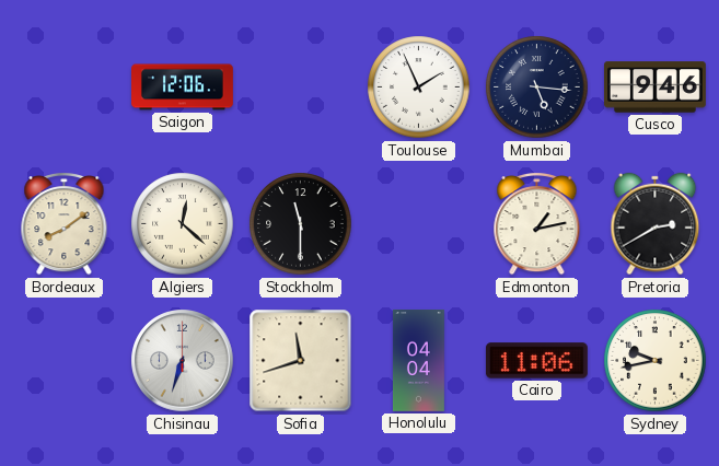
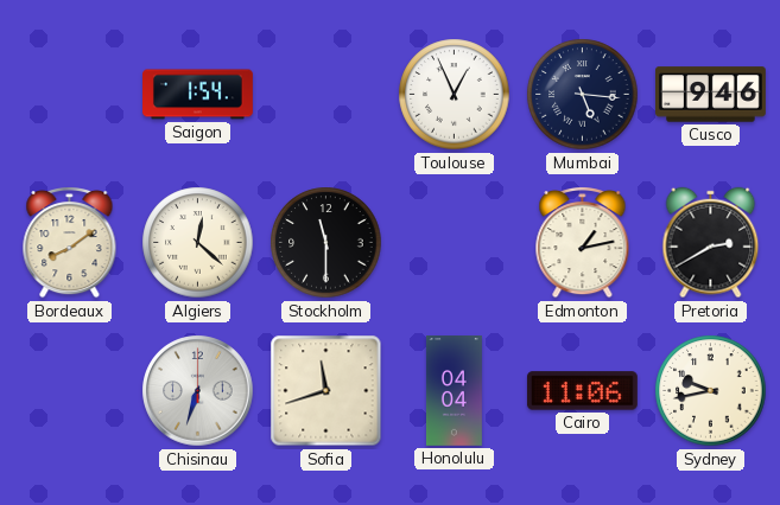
Saigon: 12:06 -> 1:54
Toulouse: 1:56 -> 12:56
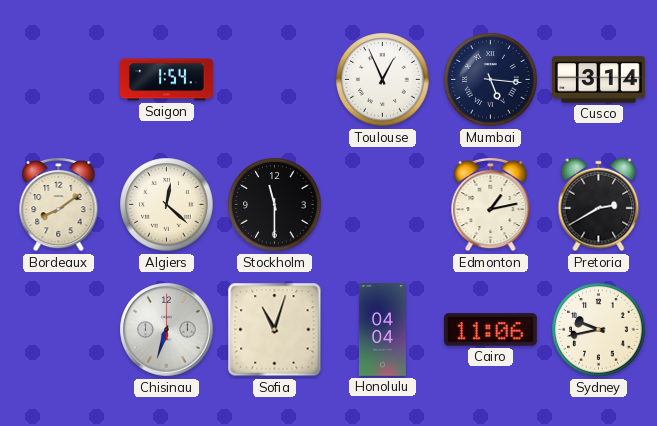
Cusco: 9:46 -> 3:14
Sofia: 11:42 -> 11:03
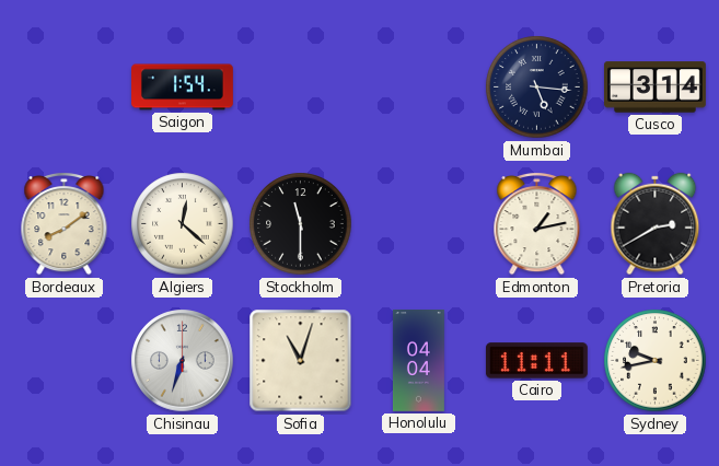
Toulouse: 12:56 -> none
Cairo: 11:06 -> 11:11
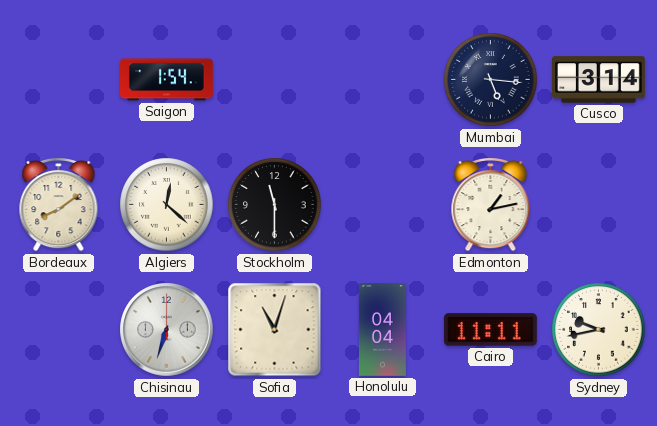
Pretoria: 2:40 -> none
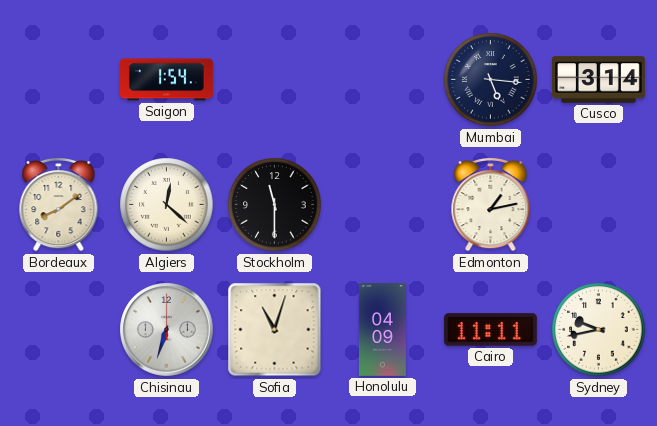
Honolulu: 04:04 -> 04:09
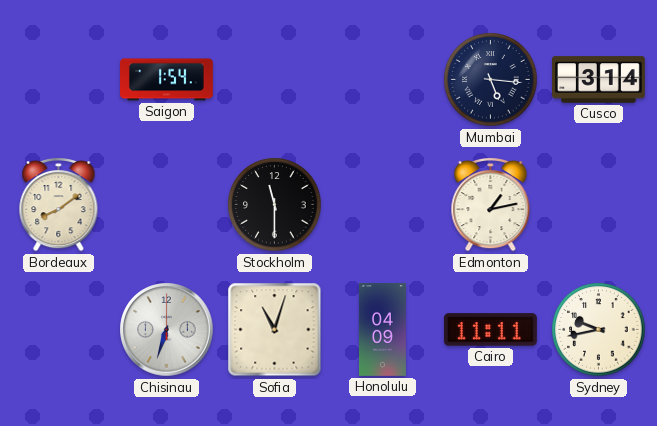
Algiers: 12:22 -> none
